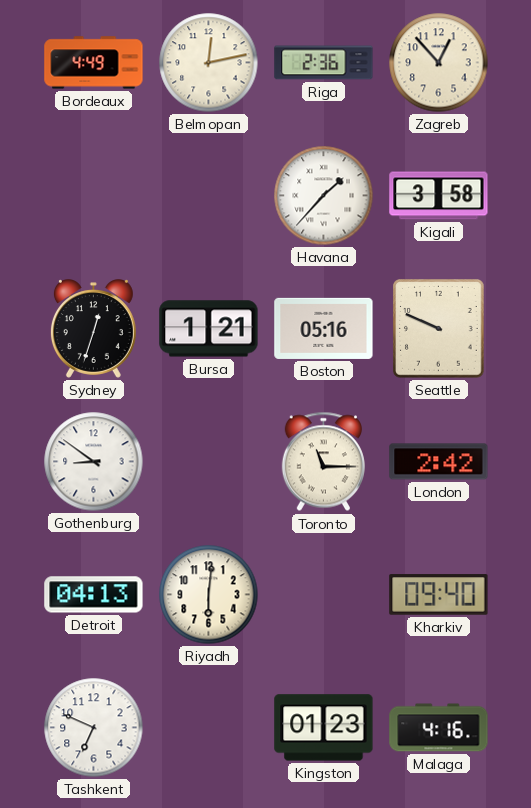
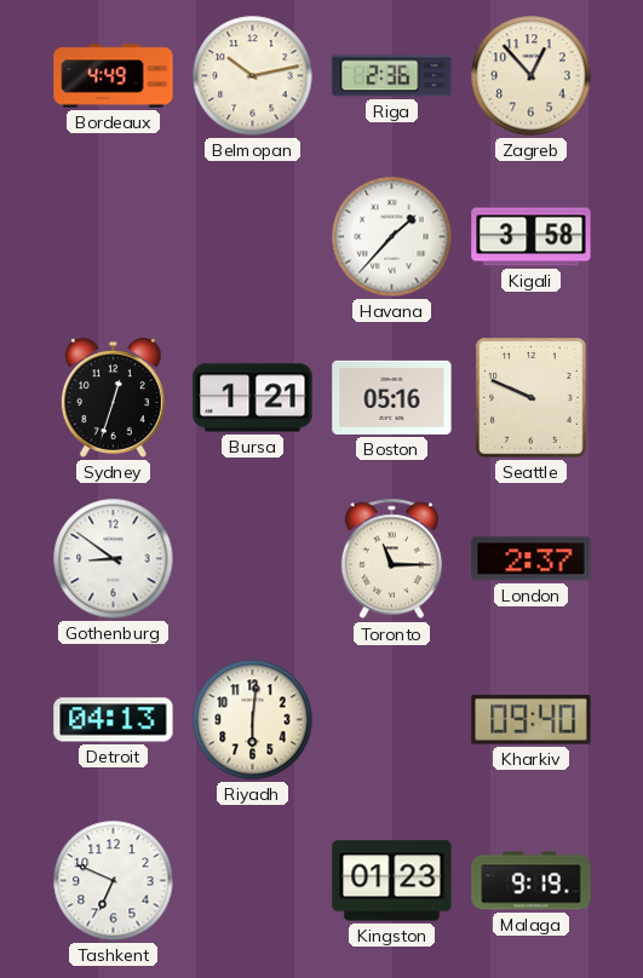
Belmopan: 12:13 -> 10:13
London: 2:42 -> 2:37
Malaga: 4:16 -> 9:19
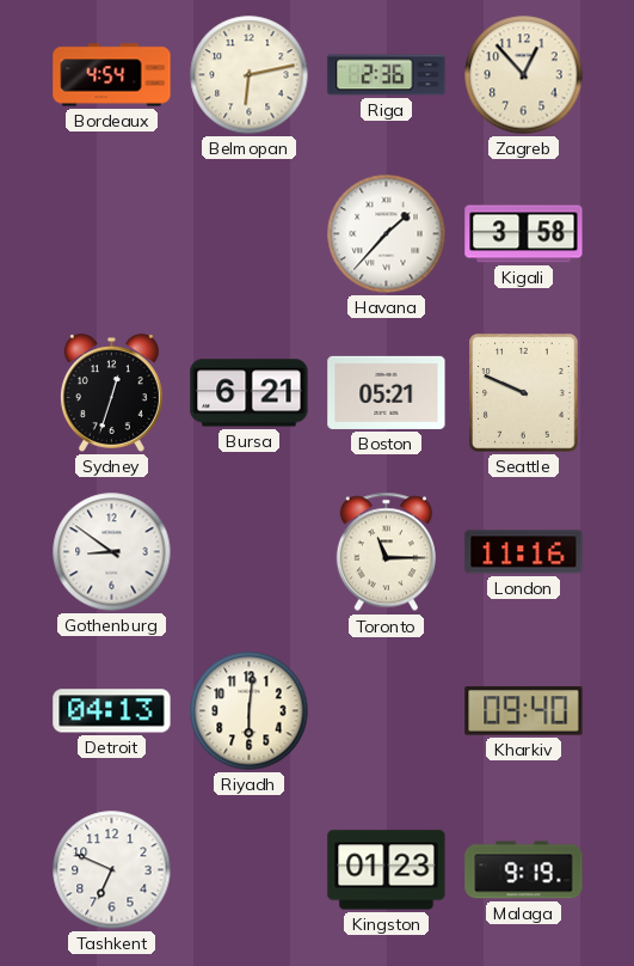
Bordeaux: 4:49 -> 4:54
Belmopan: 10:13 -> 6:13
Bursa: 1:21 -> 6:21
Boston: 05:16 -> 05:21
London: 2:37 -> 11:16
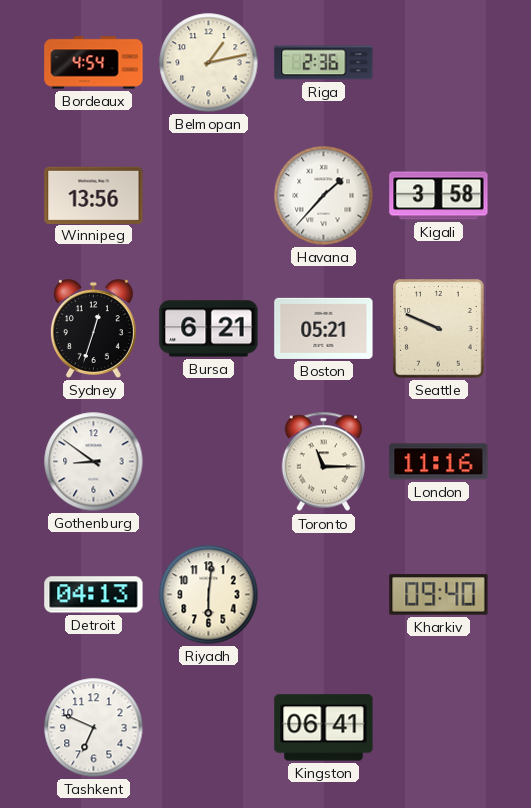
Belmopan: 6:13 -> 1:13
Zagreb: 12:53 -> none
Winnipeg: none -> 13:56
Kingston: 01:23 -> 06:41
Malaga: 9:19 -> none
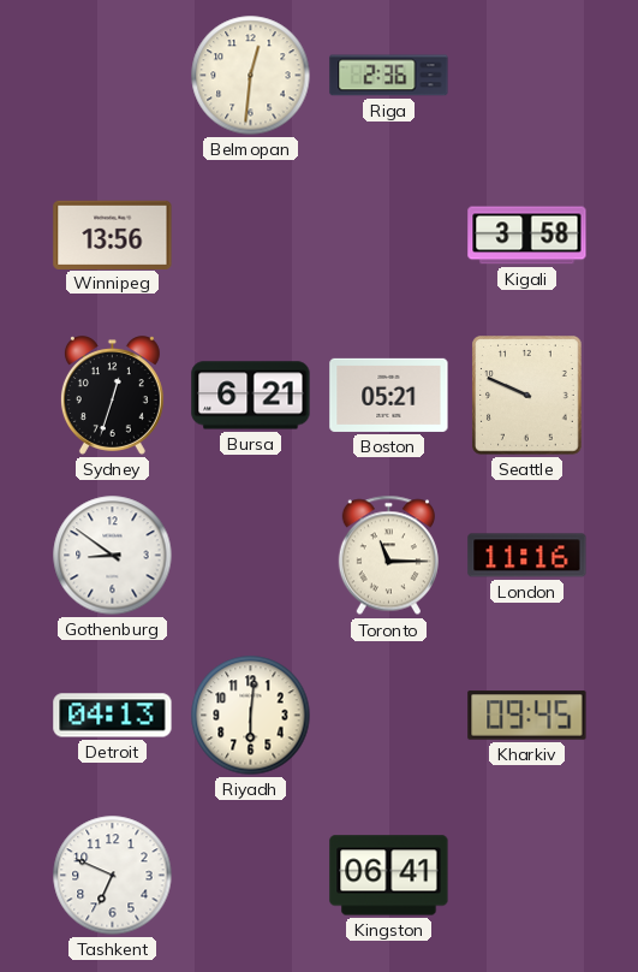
Bordeaux: 4:54 -> none
Belmopan: 1:13 -> 12:31
Havana: 1:37 -> none
Kharkiv: 09:40 -> 09:45
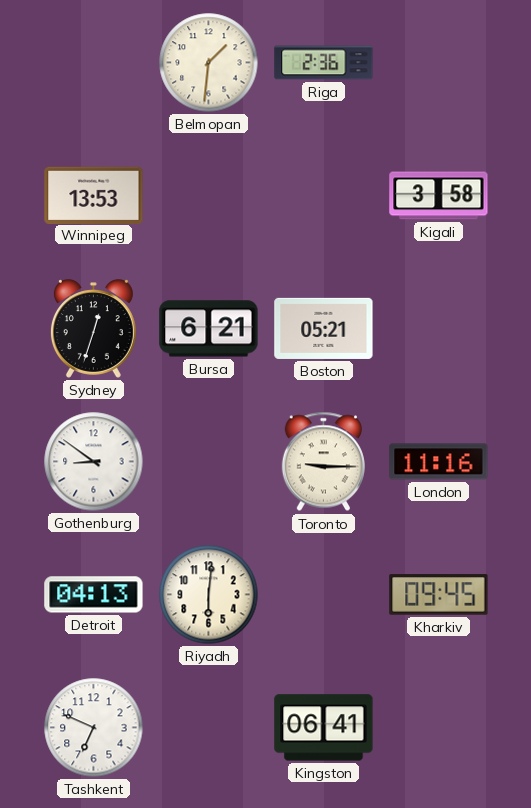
Belmopan: 12:31 -> 1:31
Winnipeg: 13:56 -> 13:53
Seattle: 9:49 -> none
Toronto: 11:15 -> 9:15
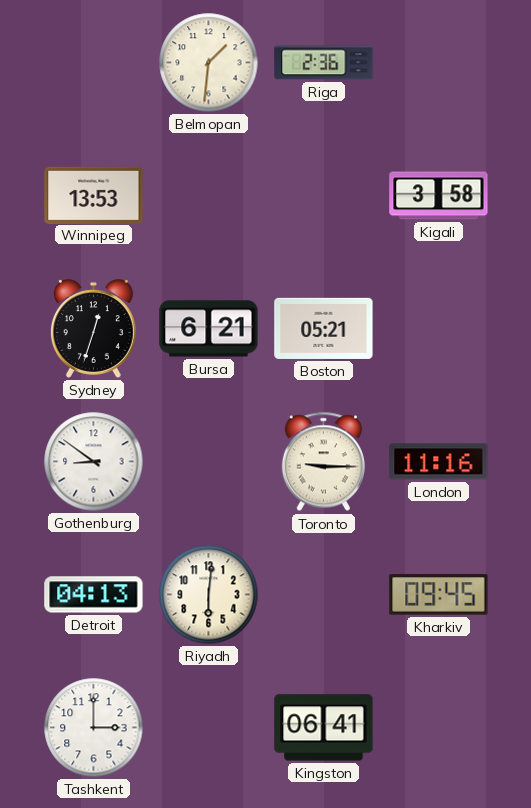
Tashkent: 6:49 -> 3:00
